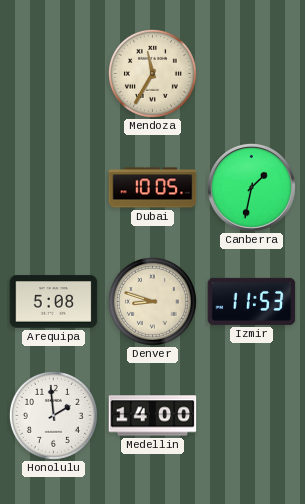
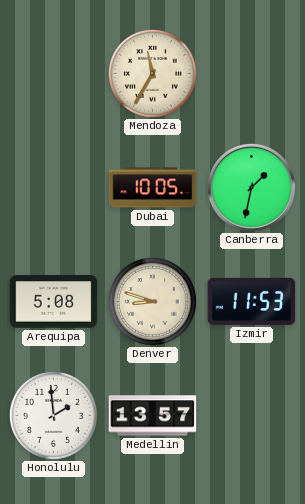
Medellin: 14:00 -> 13:57
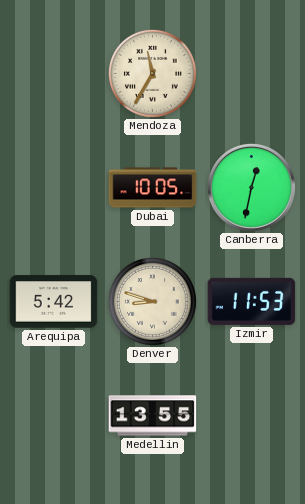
Canberra: 1:32 -> 12:32
Arequipa: 5:08 -> 5:42
Honolulu: 1:59 -> none
Medellin: 13:57 -> 13:55
